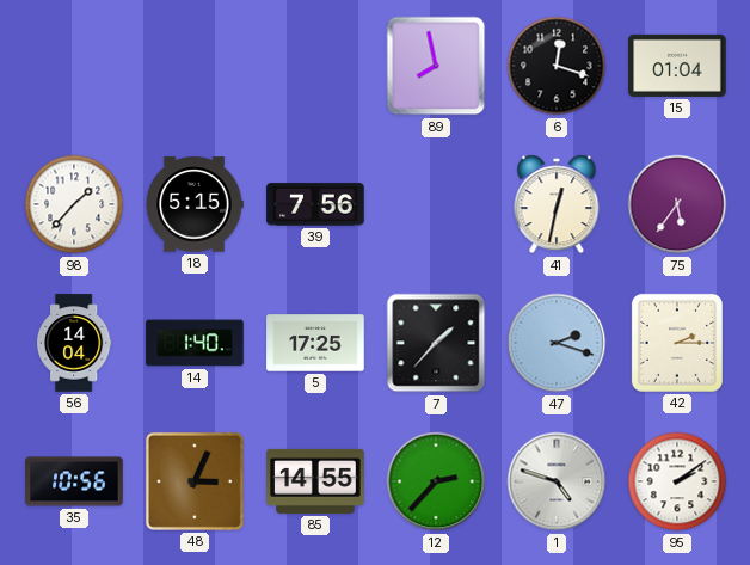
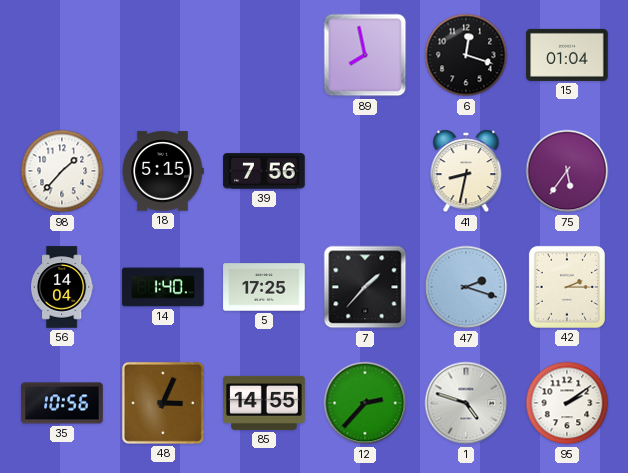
41: 12:32 -> 8:32
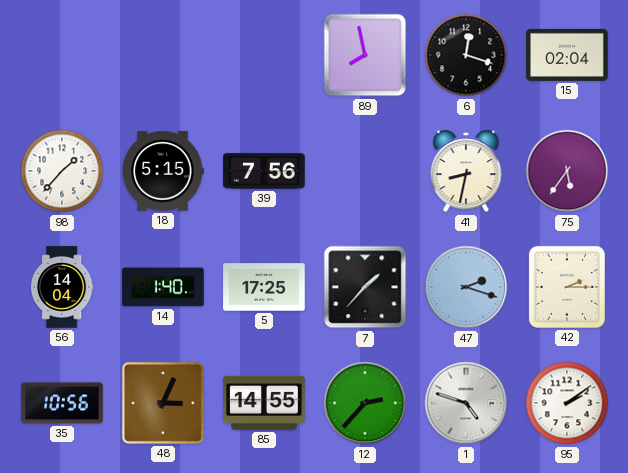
15: 01:04 -> 02:04
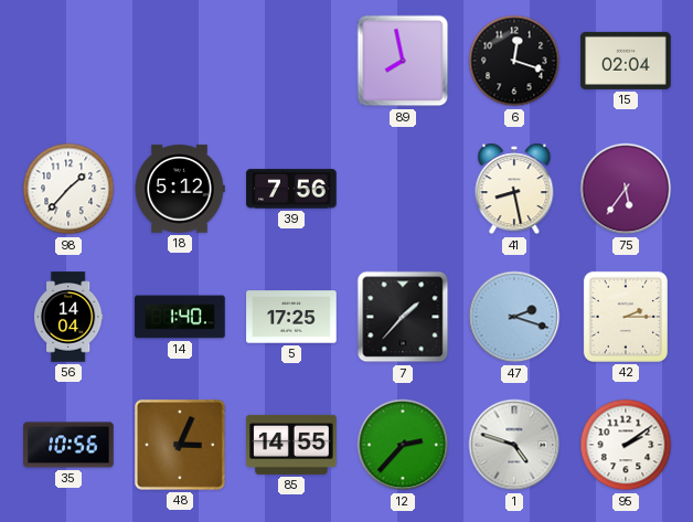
18: 5:15 -> 5:12
41: 8:32 -> 8:28
